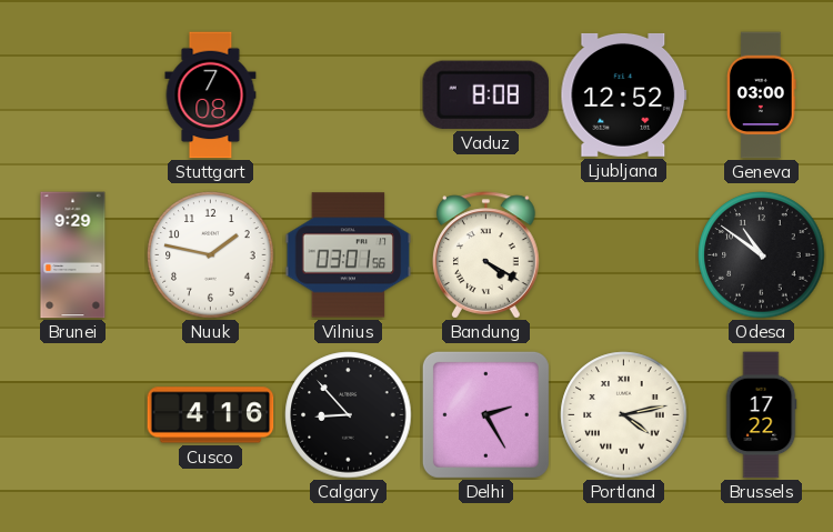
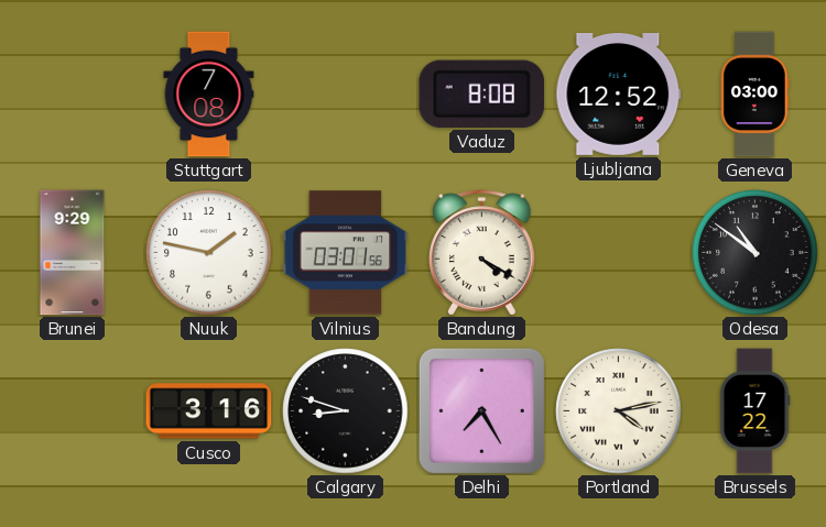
Cusco: 4:16 -> 3:16
Calgary: 8:53 -> 8:48
Delhi: 2:25 -> 7:25
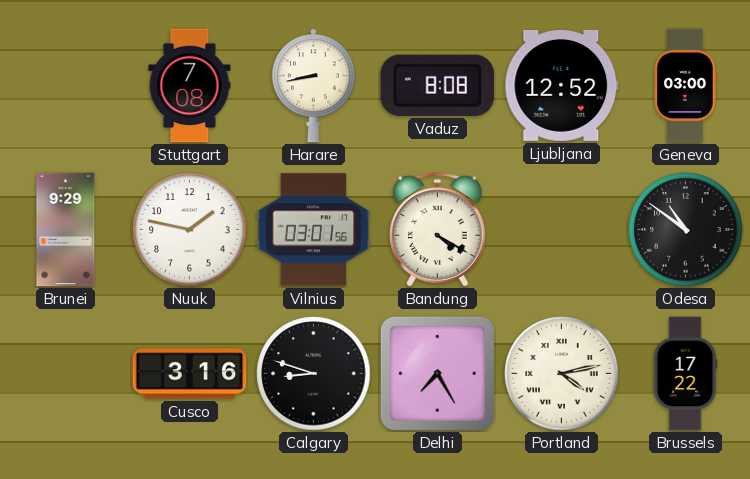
Harare: none -> 8:43
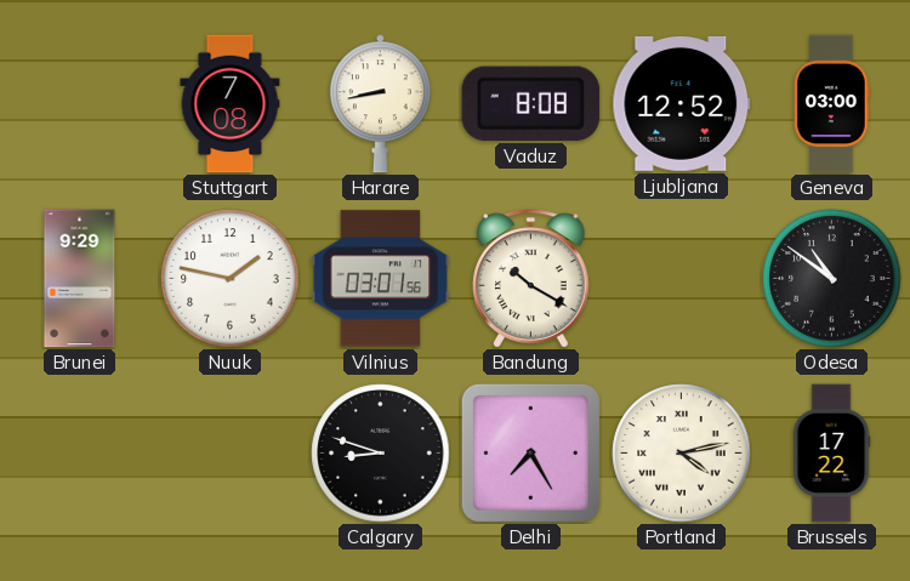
Bandung: 4:20 -> 10:20
Cusco: 3:16 -> none
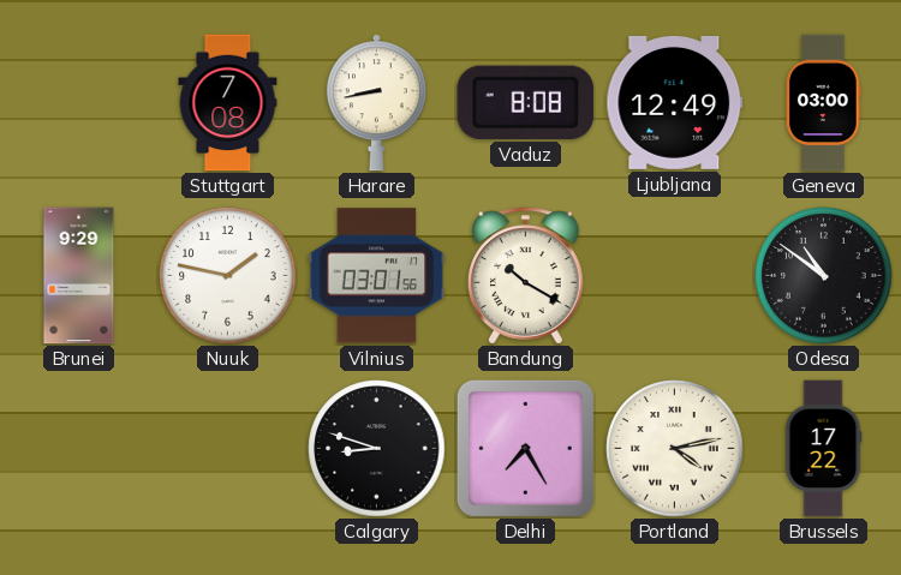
Ljubljana: 12:52 -> 12:49
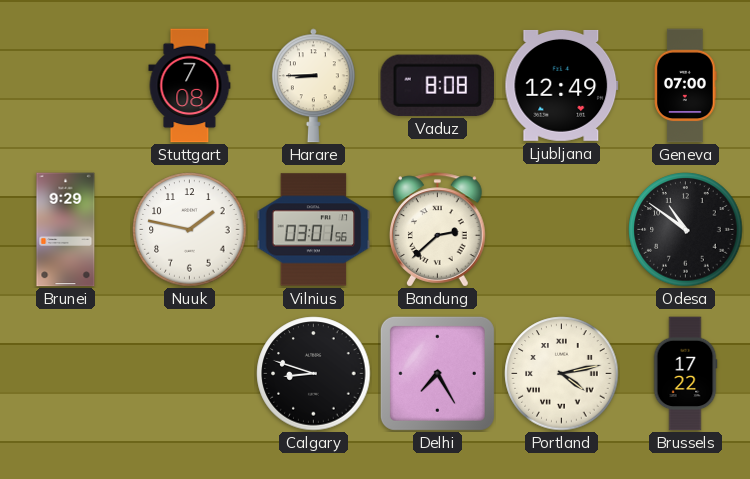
Harare: 8:43 -> 8:45
Geneva: 03:00 -> 07:00
Bandung: 10:20 -> 2:38
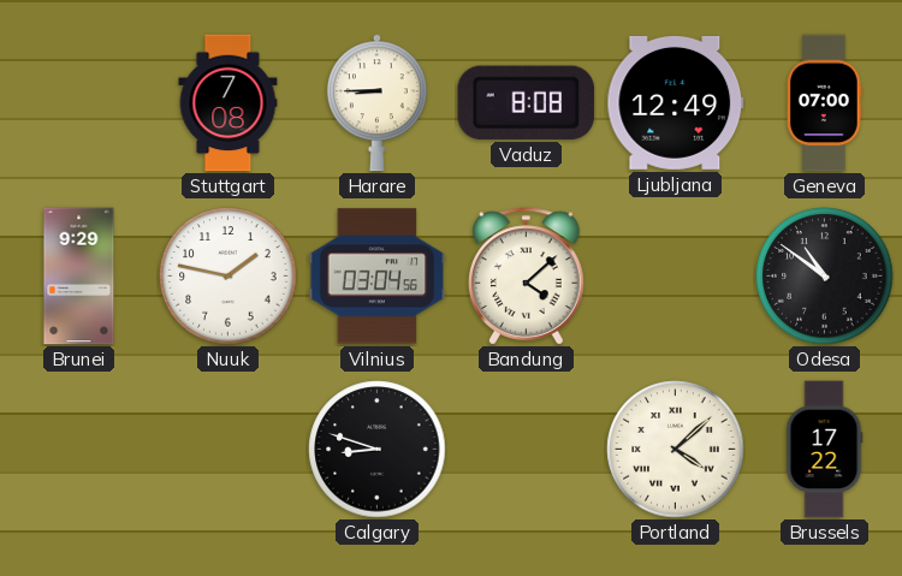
Vilnius: 03:01 -> 03:04
Bandung: 2:38 -> 4:08
Delhi: 7:25 -> none
Portland: 4:13 -> 4:08
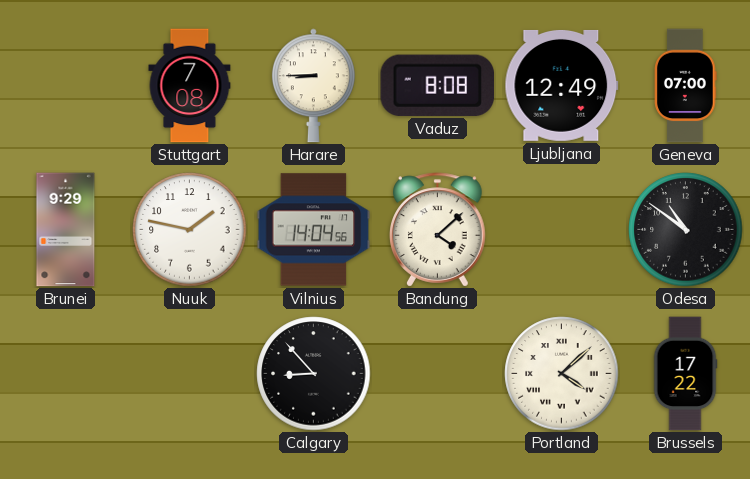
Vilnius: 03:04 -> 14:04
Calgary: 8:48 -> 8:53
